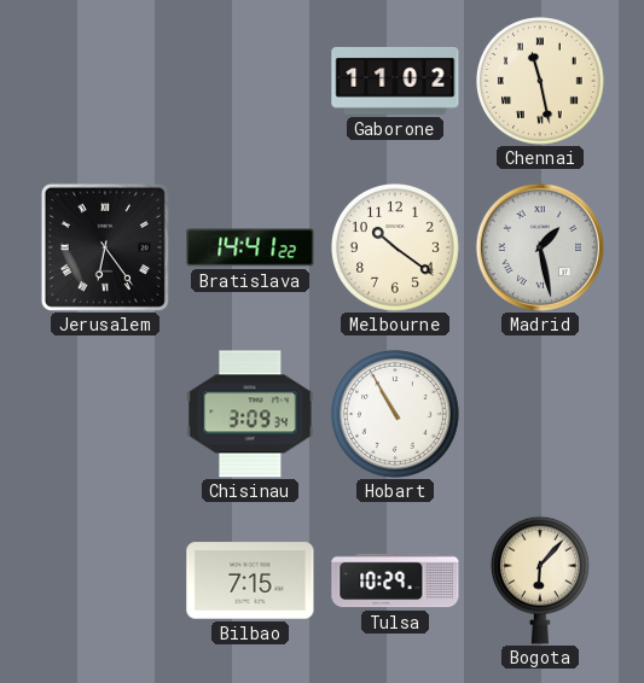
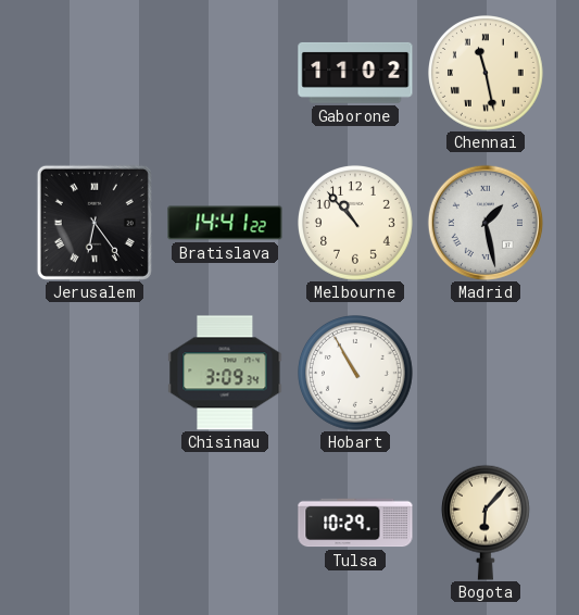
Melbourne: 10:21 -> 10:53
Bilbao: 7:15 -> none
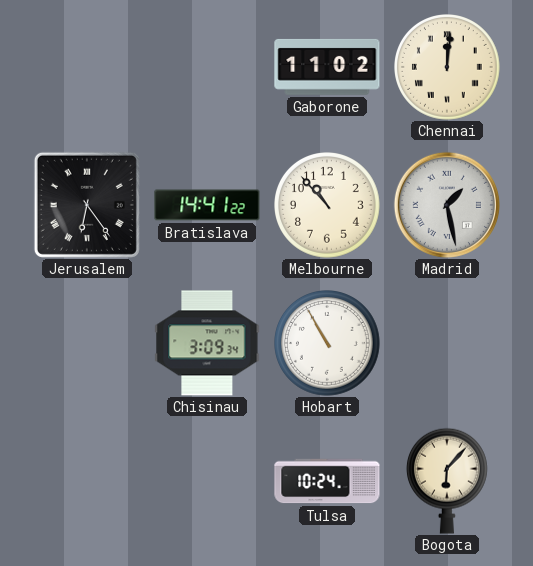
Chennai: 11:28 -> 12:01
Tulsa: 10:29 -> 10:24
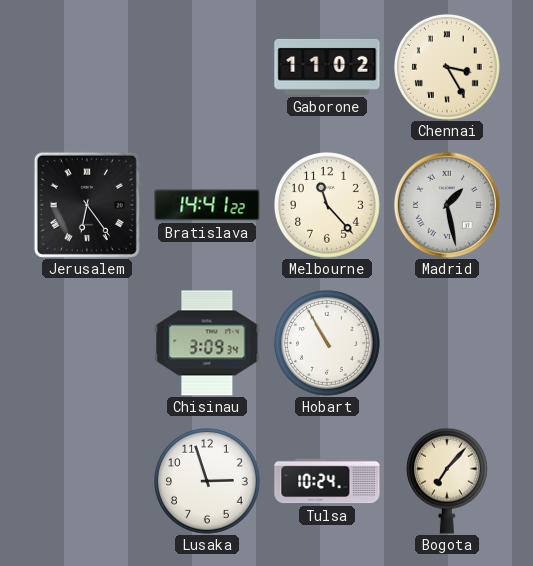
Chennai: 12:01 -> 3:25
Melbourne: 10:53 -> 11:23
Lusaka: none -> 2:57
Bogota: 6:07 -> 7:07
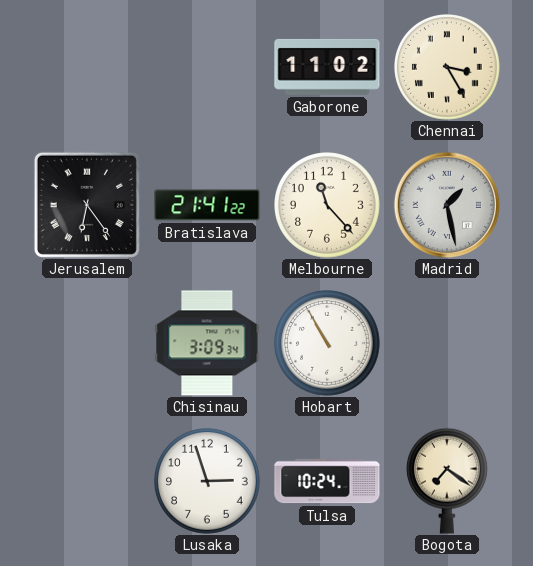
Bratislava: 14:41 -> 21:41
Bogota: 7:07 -> 7:21
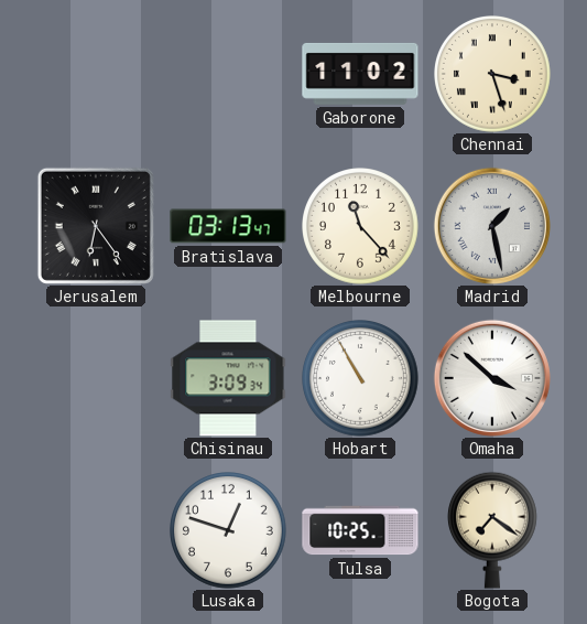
Chennai: 3:25 -> 3:27
Bratislava: 21:41 -> 03:13
Omaha: none -> 3:52
Lusaka: 2:57 -> 12:48
Tulsa: 10:24 -> 10:25
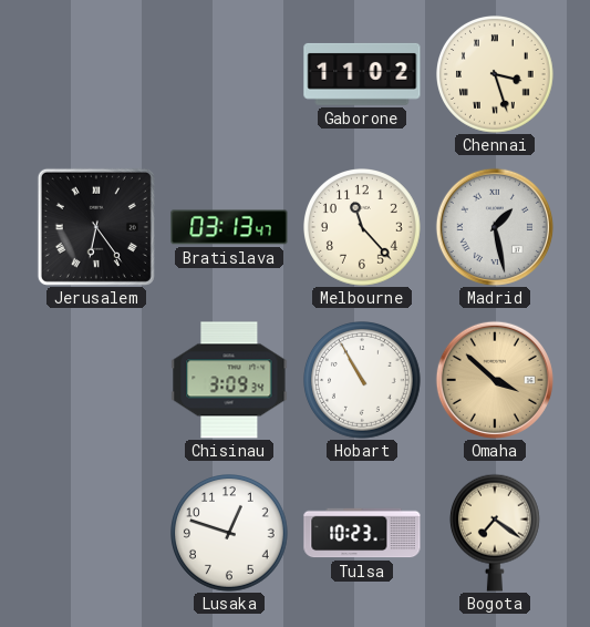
Omaha dial: white -> champagne
Tulsa: 10:25 -> 10:23
